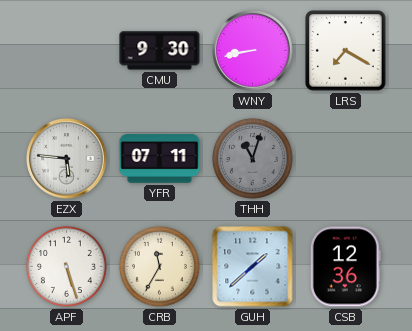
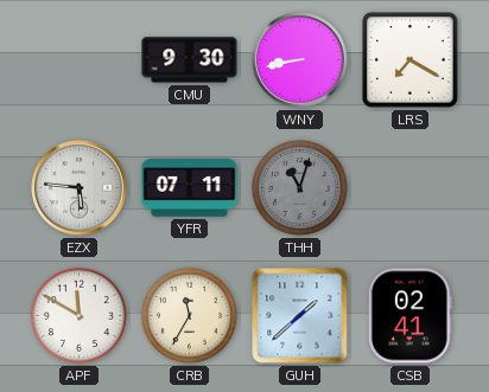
APF: 5:27 -> 11:50
CSB: 12:36 -> 02:41
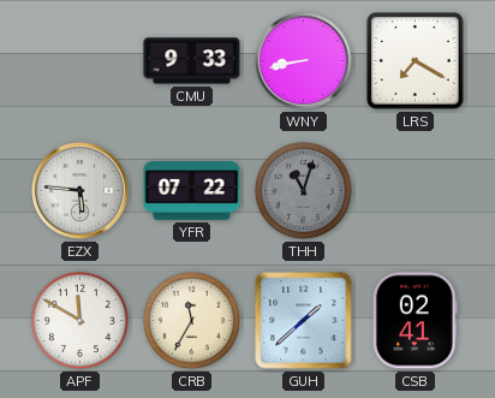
CMU: 9:30 -> 9:33
YFR: 07:11 -> 07:22
